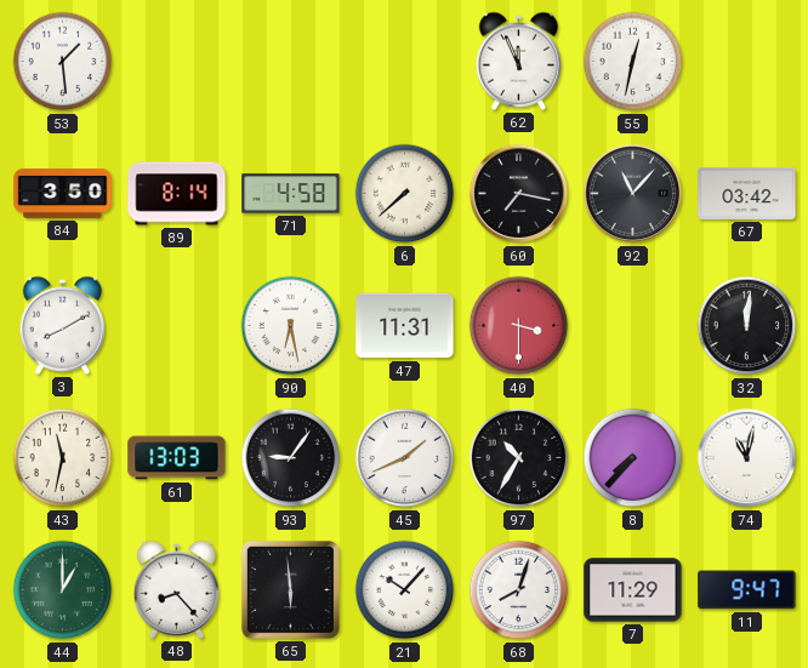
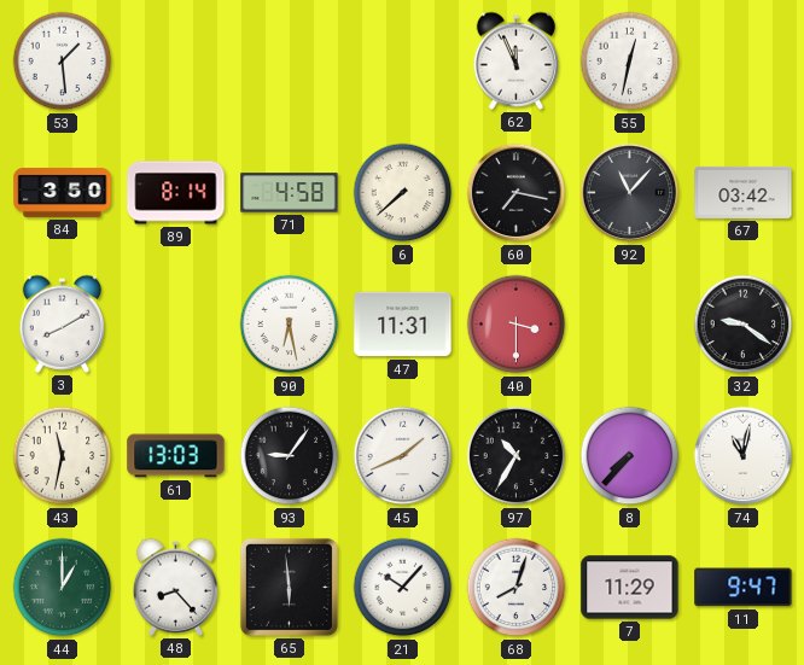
32: 12:01 -> 9:21
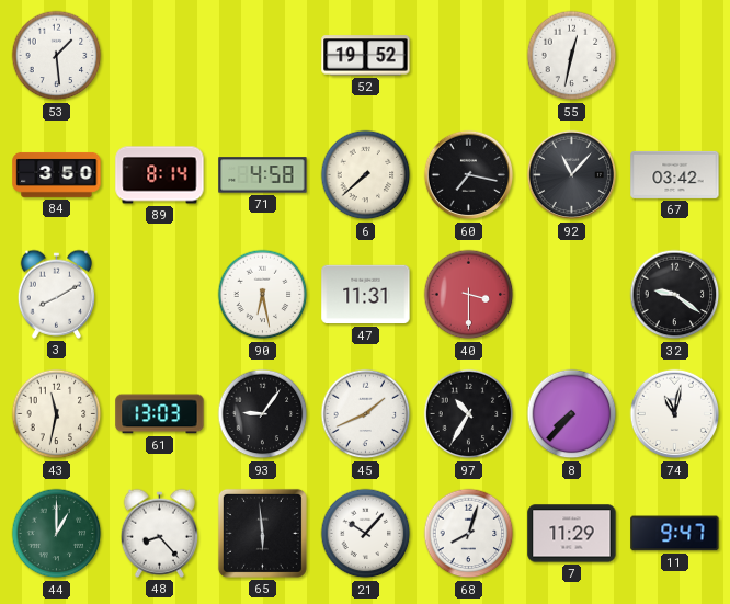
52: none -> 19:52
62: 11:56 -> none
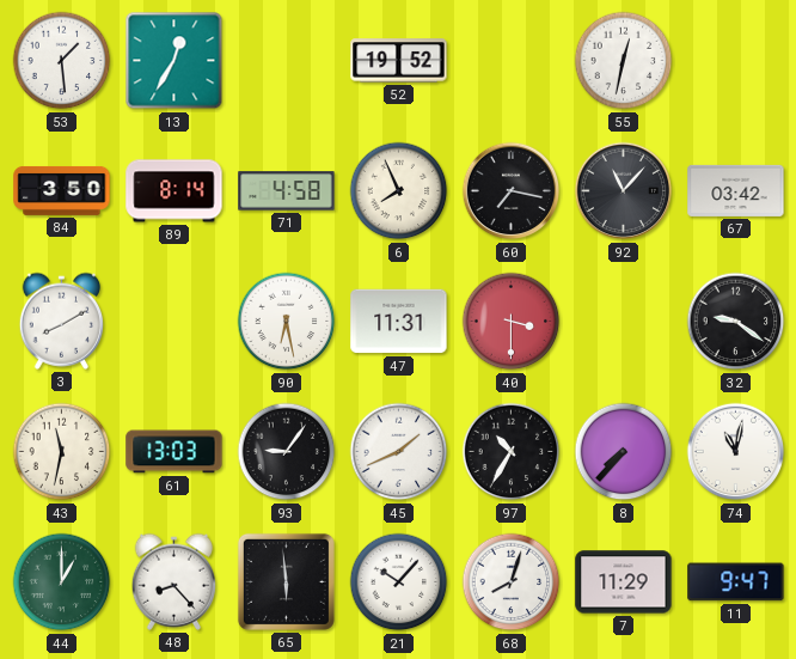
13: none -> 12:35
6: 7:38 -> 7:56
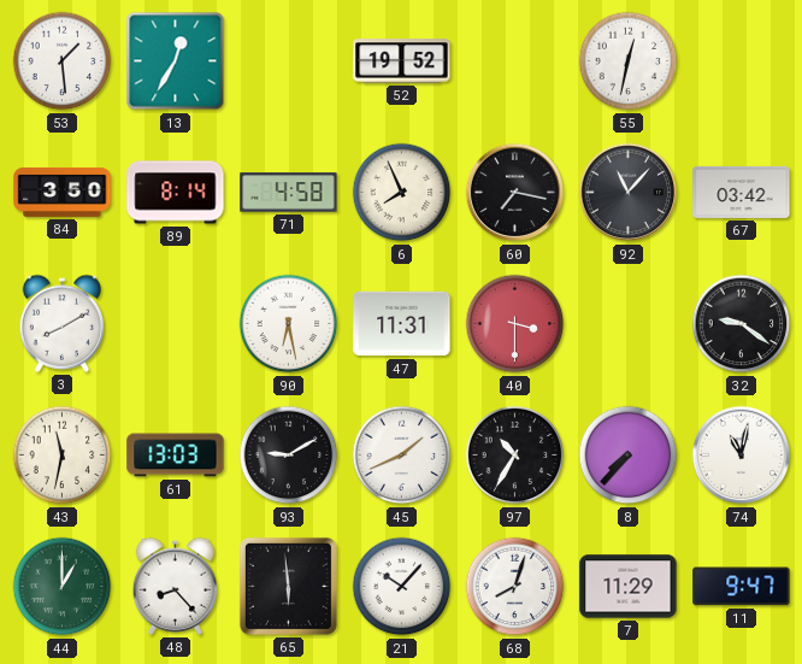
93: 9:06 -> 9:10
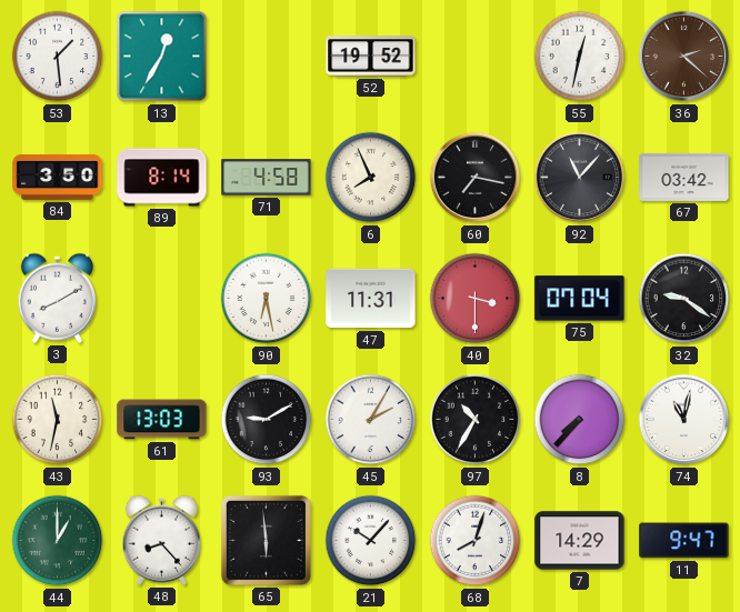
36: none -> 2:22
75: none -> 07:04
45: 1:41 -> 2:05
7: 11:29 -> 14:29
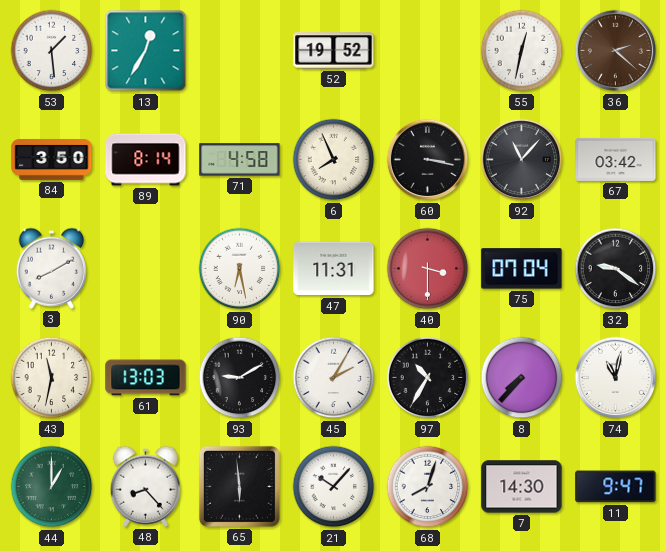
60: 7:17 -> 3:17
7: 14:29 -> 14:30
